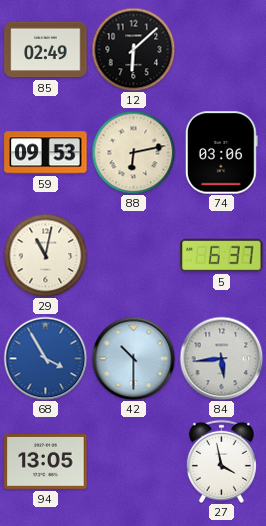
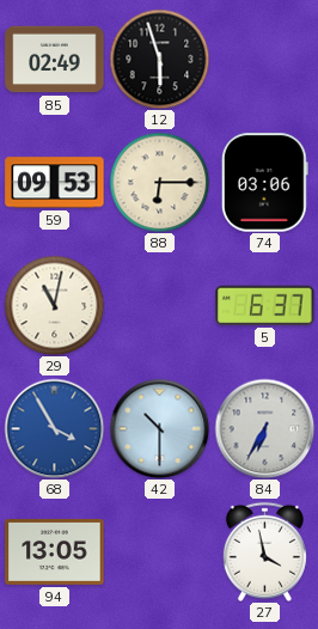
12: 6:08 -> 5:57
88: 6:13 -> 6:15
84: 5:44 -> 6:35
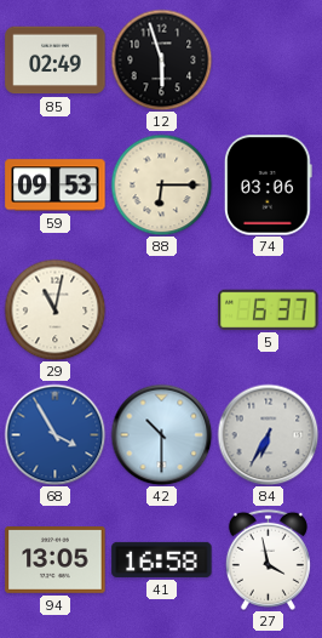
41: none -> 16:58
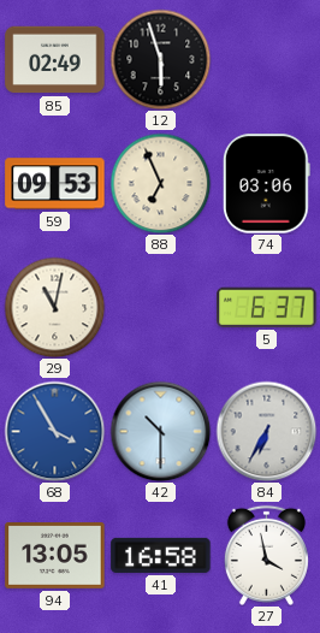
88: 6:15 -> 6:56
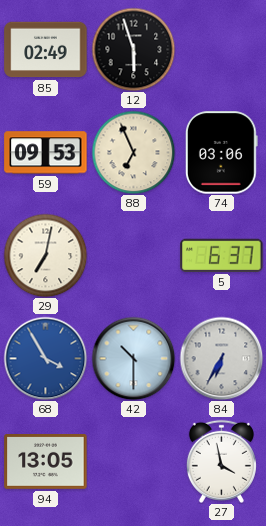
29: 11:02 -> 7:02
41: 16:58 -> none
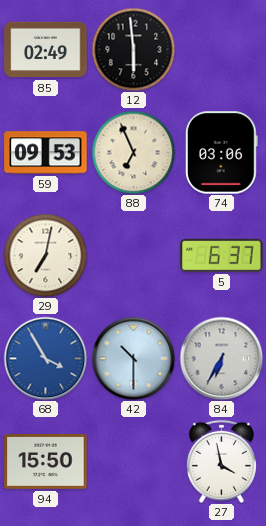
12: 5:57 -> 5:59
94: 13:05 -> 15:50
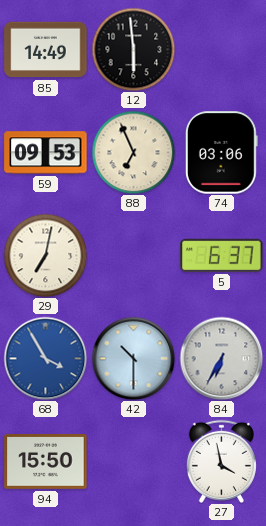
85: 02:49 -> 14:49
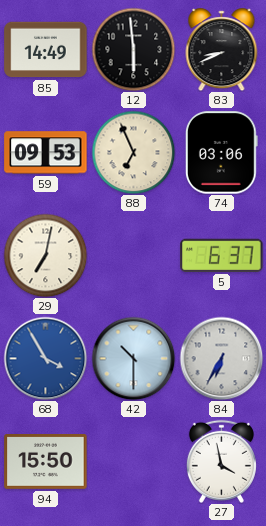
83: none -> 8:41
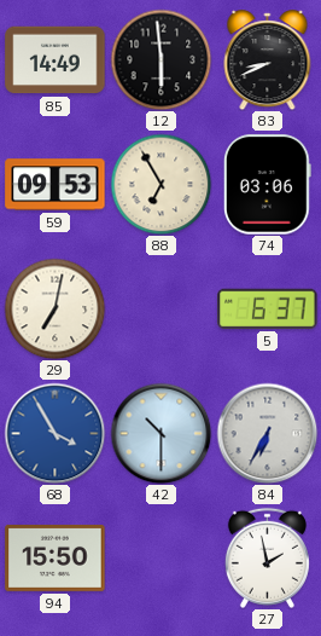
88: 6:56 -> 6:55
27: 3:58 -> 1:58
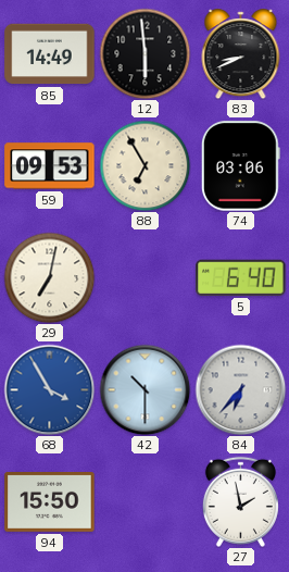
5: 6:37 -> 6:40
84: 6:35 -> 6:37
